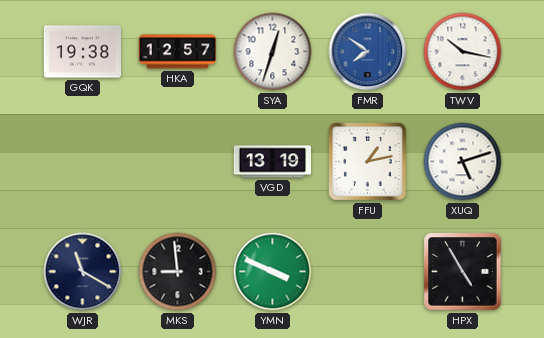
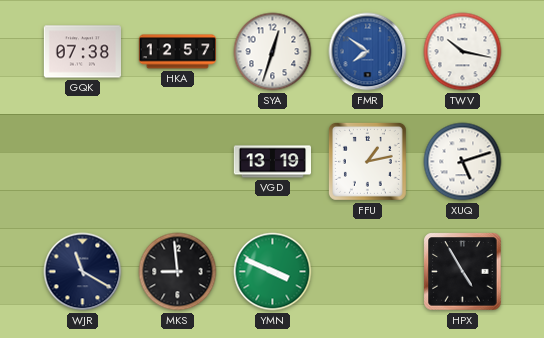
GQK: 19:38 -> 07:38
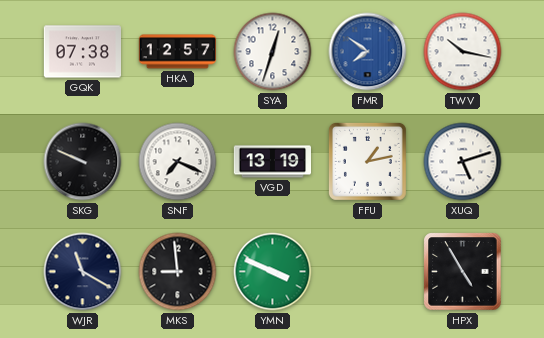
SKG: none -> 9:49
SNF: none -> 7:19
